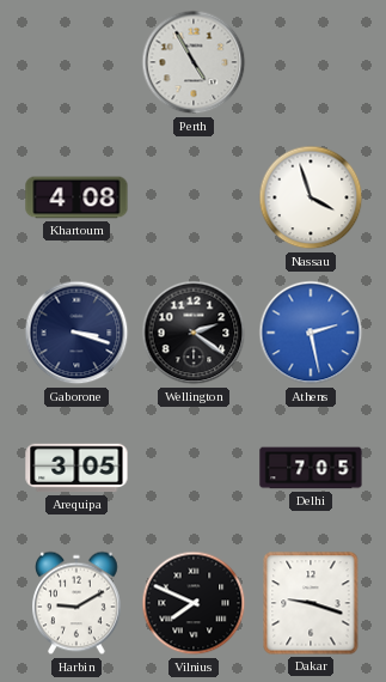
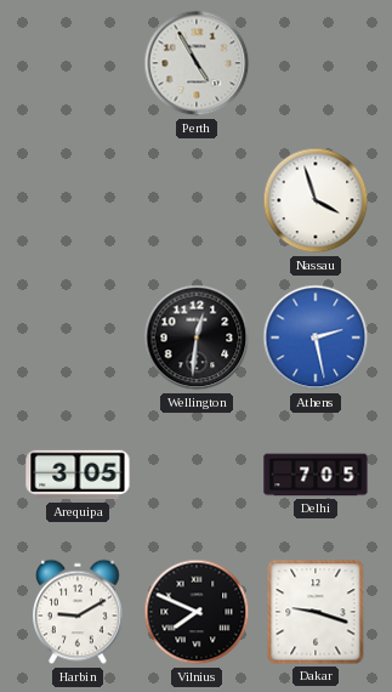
Khartoum: 4:08 -> none
Gaborone: 3:18 -> none
Wellington: 2:21 -> 12:31
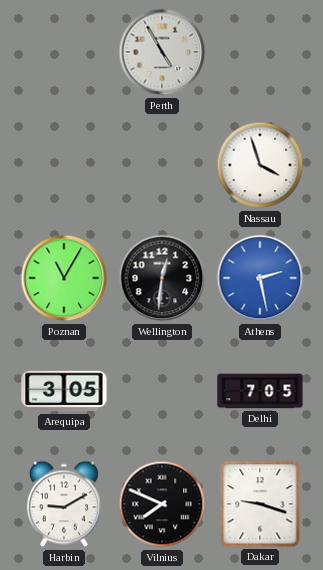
Poznan: none -> 11:05
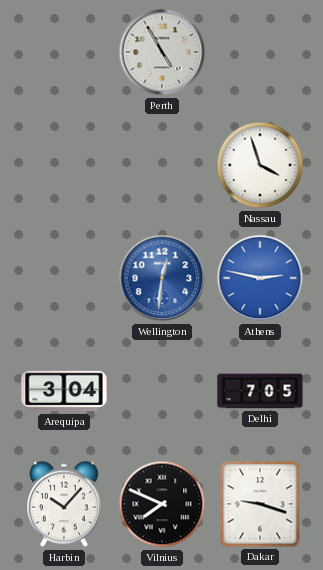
Poznan: 11:05 -> none
Wellington dial: black -> blue
Athens: 2:28 -> 2:47
Arequipa: 3:05 -> 3:04
Harbin: 9:10 -> 10:07
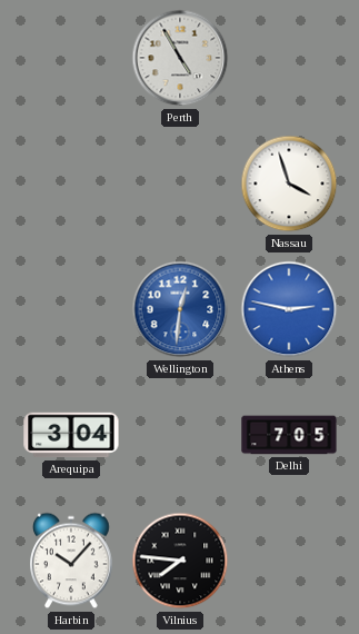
Vilnius: 7:49 -> 7:46
Dakar: 9:18 -> none
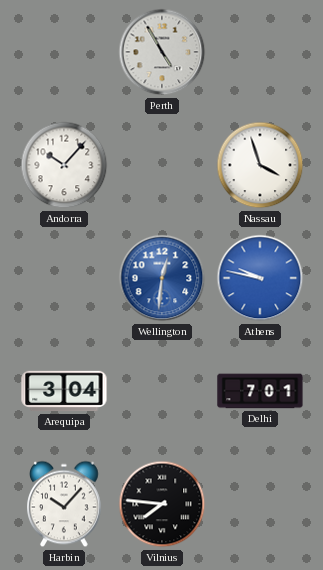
Andorra: none -> 10:07
Athens: 2:47 -> 9:47
Delhi: 7:05 -> 7:01
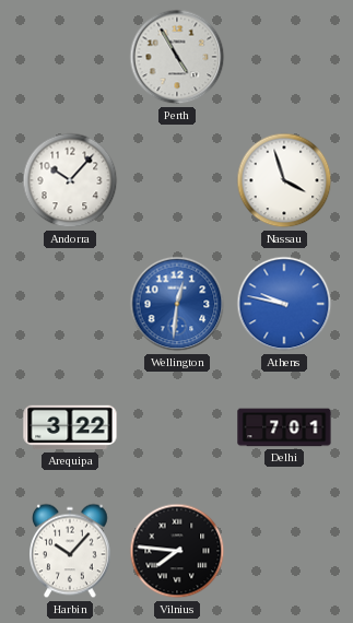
Arequipa: 3:04 -> 3:22
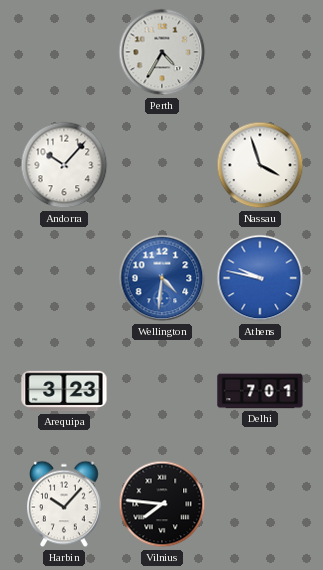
Perth: 4:55 -> 4:35
Wellington: 12:31 -> 4:31
Arequipa: 3:22 -> 3:23
